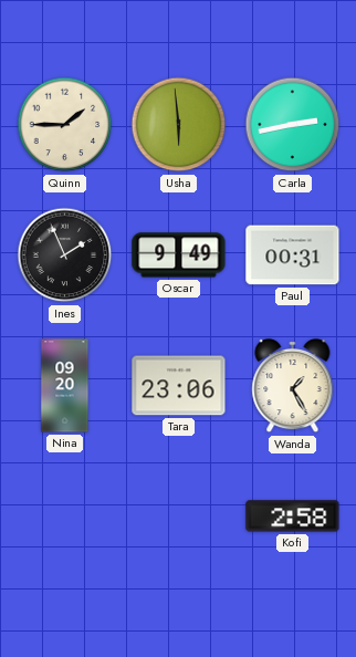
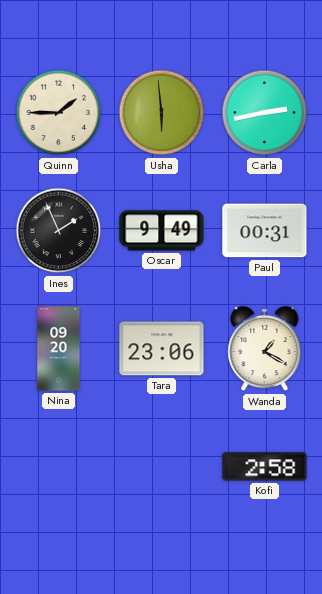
Wanda: 1:25 -> 1:20
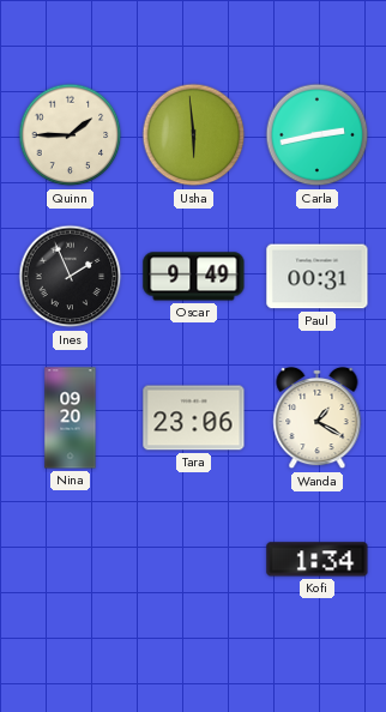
Kofi: 2:58 -> 1:34
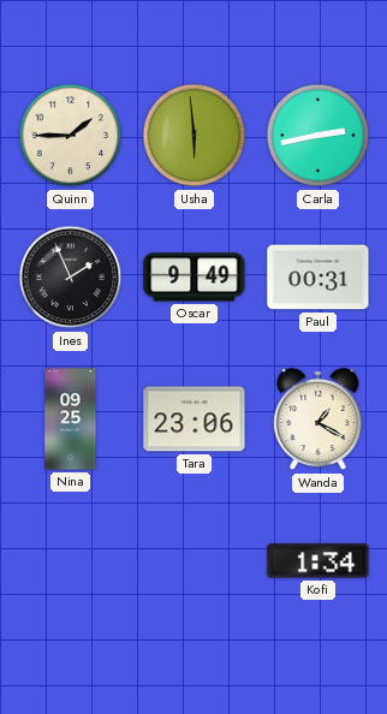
Nina: 09:20 -> 09:25
